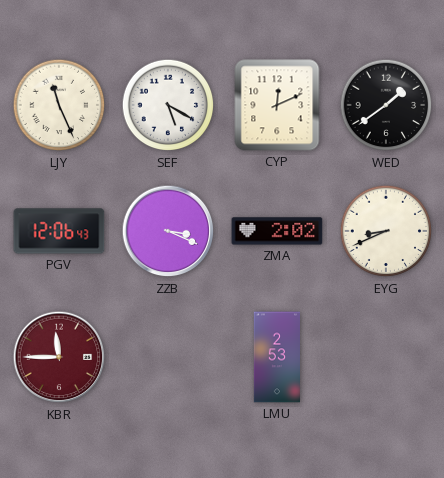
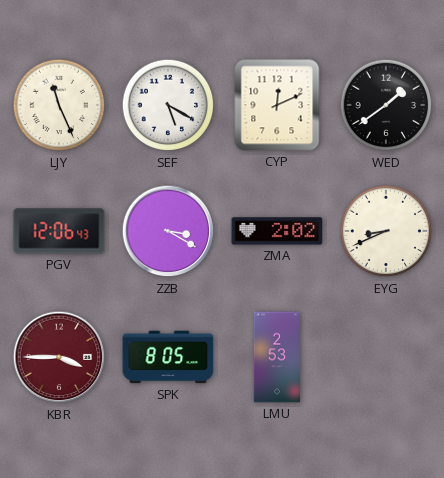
ZZB: 3:19 -> 3:20
KBR: 11:45 -> 3:45
SPK: none -> 8:05
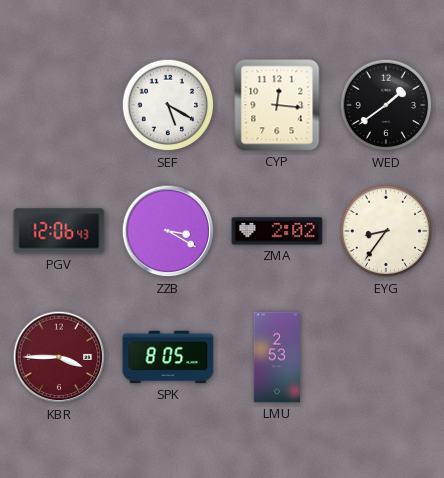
LJY: 11:26 -> none
CYP: 12:11 -> 12:16
EYG: 8:41 -> 8:36
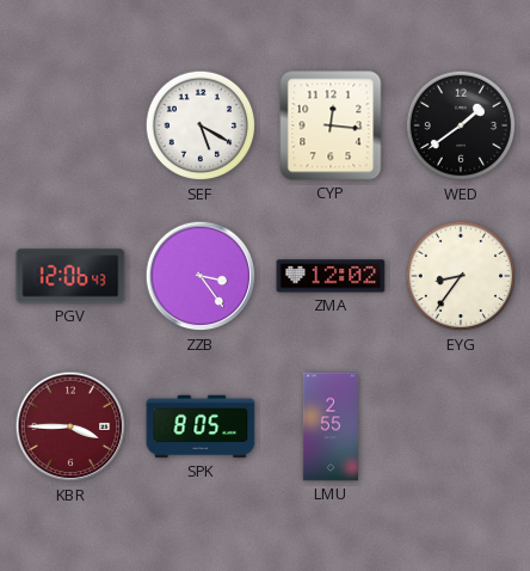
ZZB: 3:20 -> 3:24
ZMA: 2:02 -> 12:02
LMU: 2:53 -> 2:55
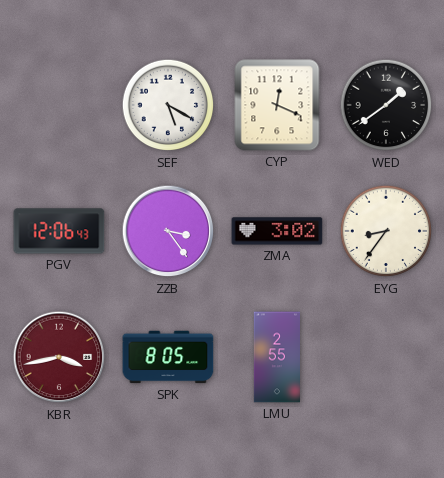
CYP: 12:16 -> 12:19
ZMA: 12:02 -> 3:02
KBR: 3:45 -> 3:43
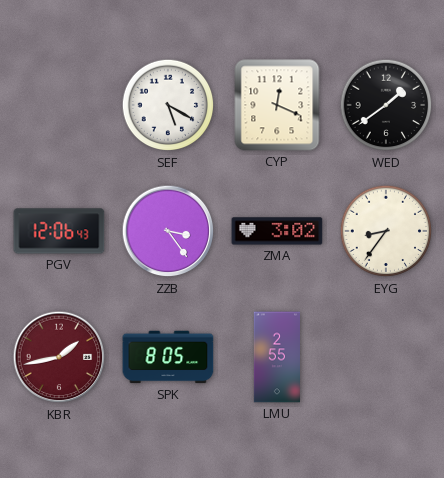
KBR: 3:43 -> 1:43
